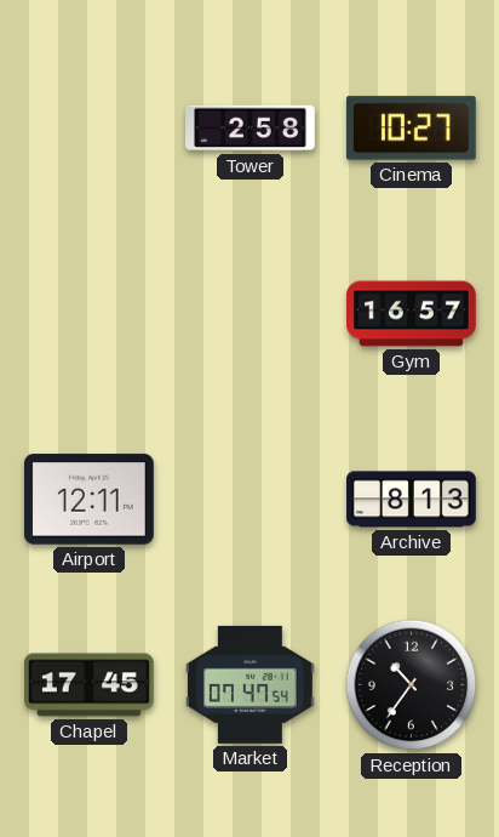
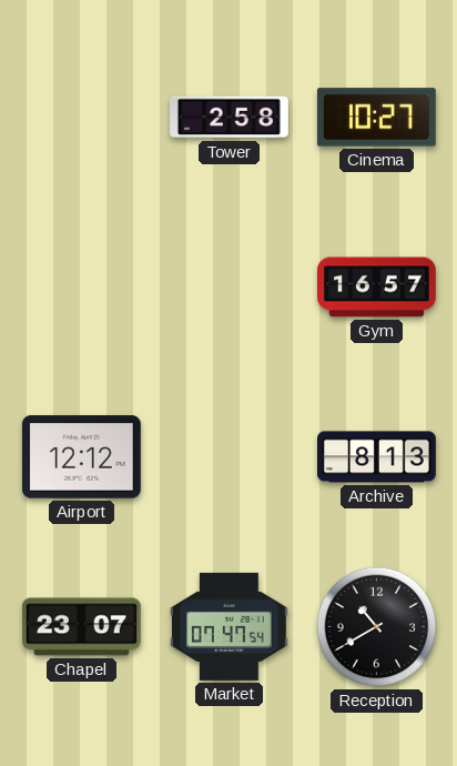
Airport: 12:11 -> 12:12
Chapel: 17:45 -> 23:07
Reception: 10:36 -> 10:40
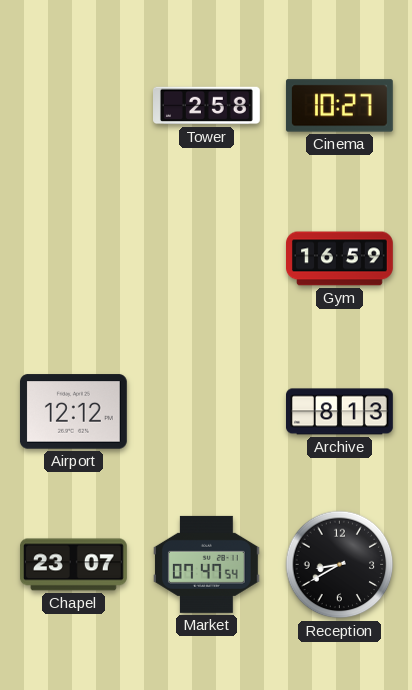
Gym: 16:57 -> 16:59
Reception: 10:40 -> 8:40
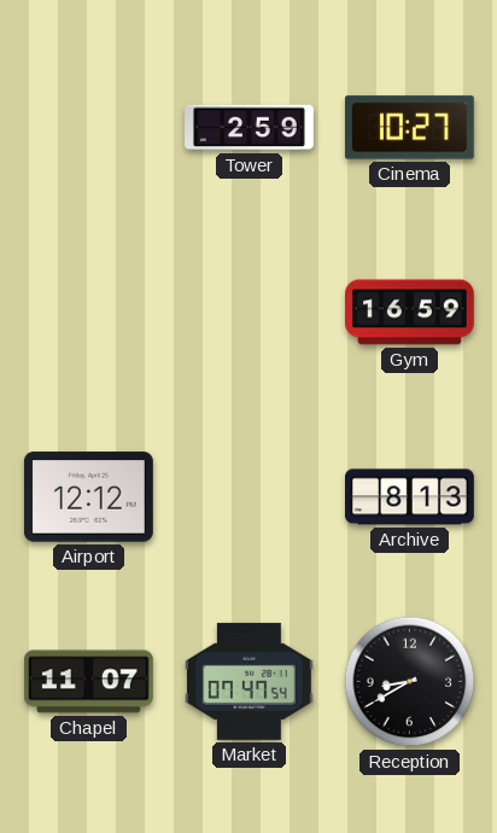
Tower: 2:58 -> 2:59
Chapel: 23:07 -> 11:07
